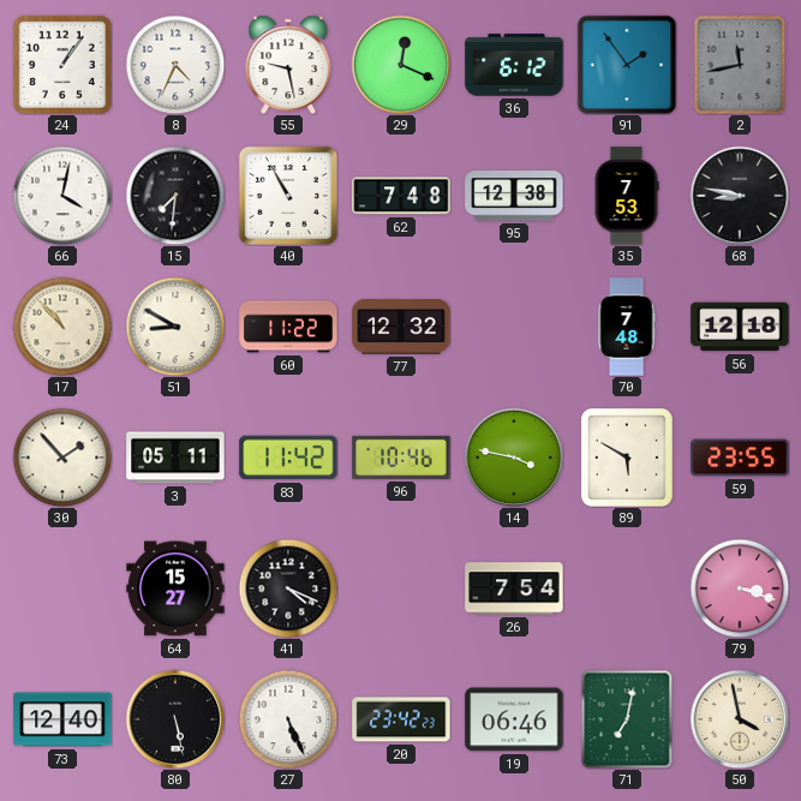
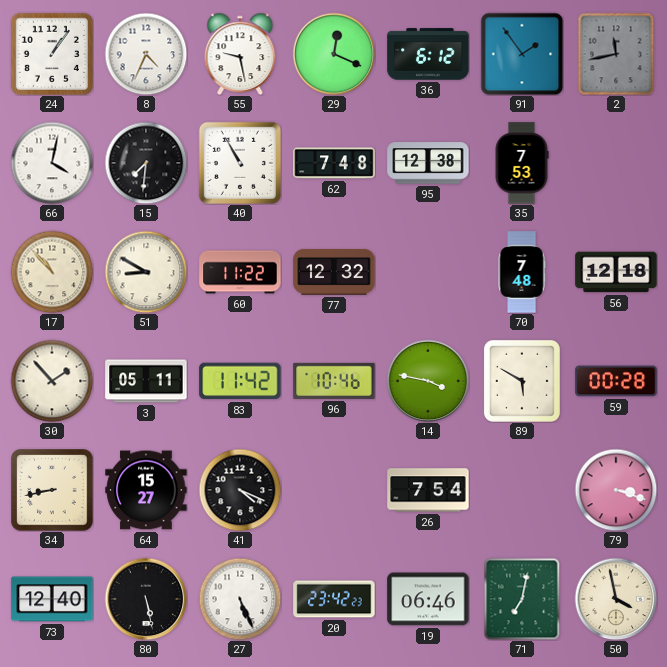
68: 8:47 -> none
59: 23:55 -> 00:28
34: none -> 8:43
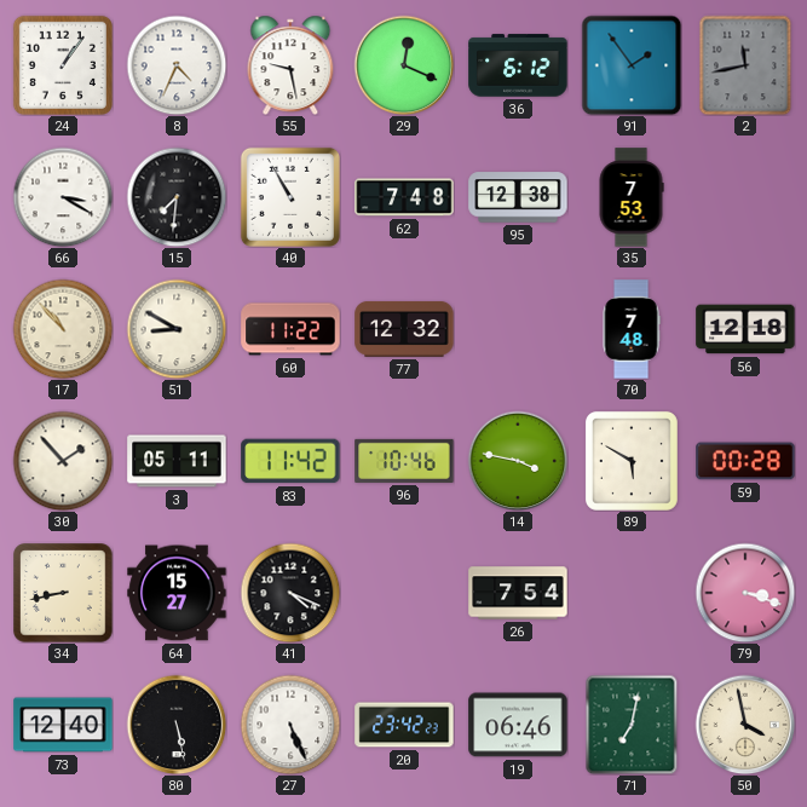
66: 4:02 -> 3:20
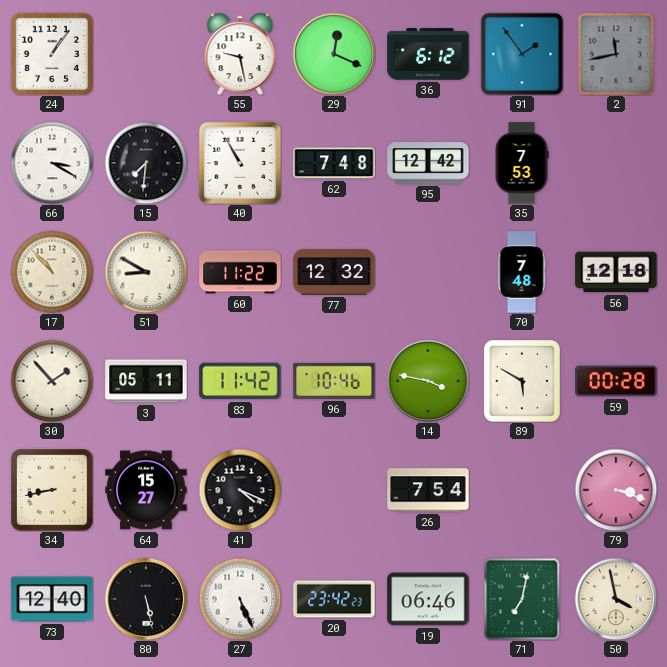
8: 4:34 -> none
95: 12:38 -> 12:42
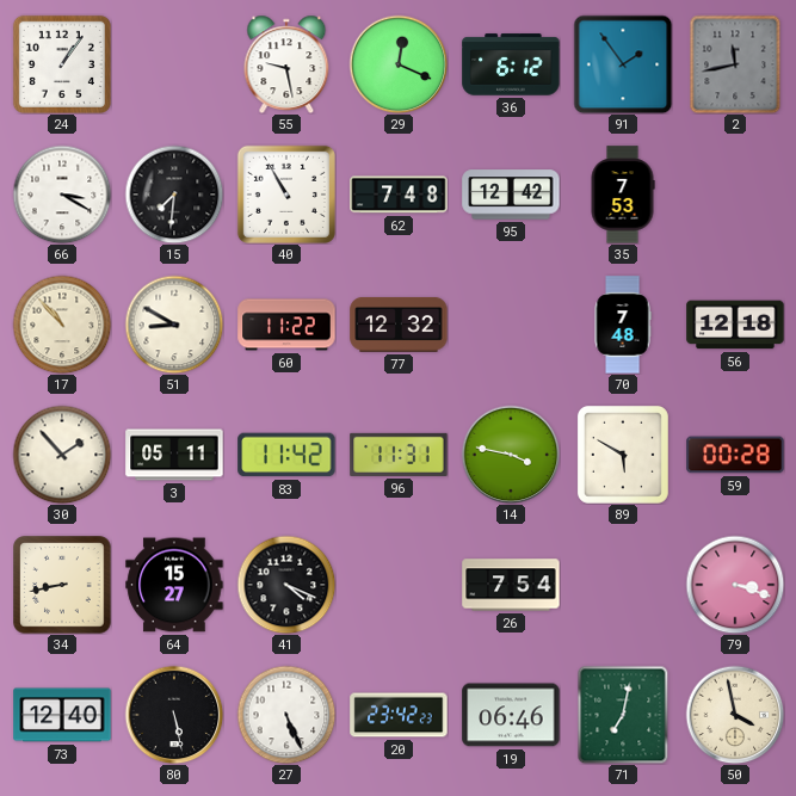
96: 10:46 -> 11:31
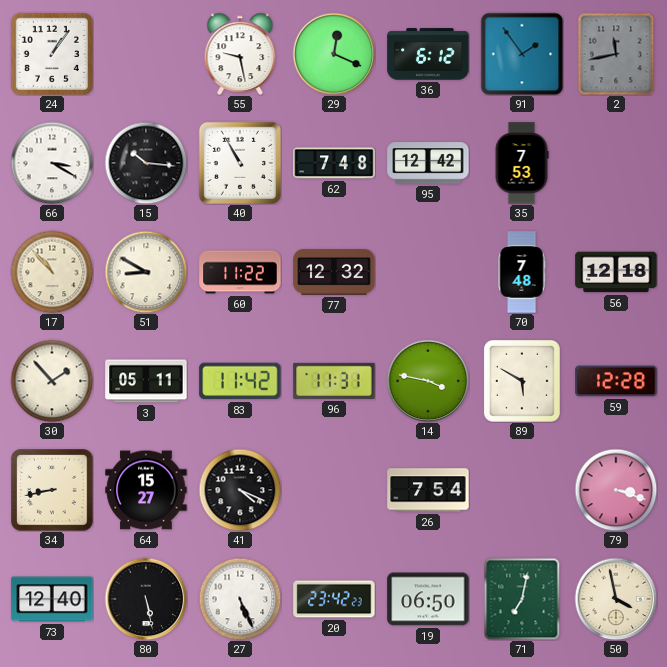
15: 7:31 -> 10:16
59: 00:28 -> 12:28
19: 06:46 -> 06:50
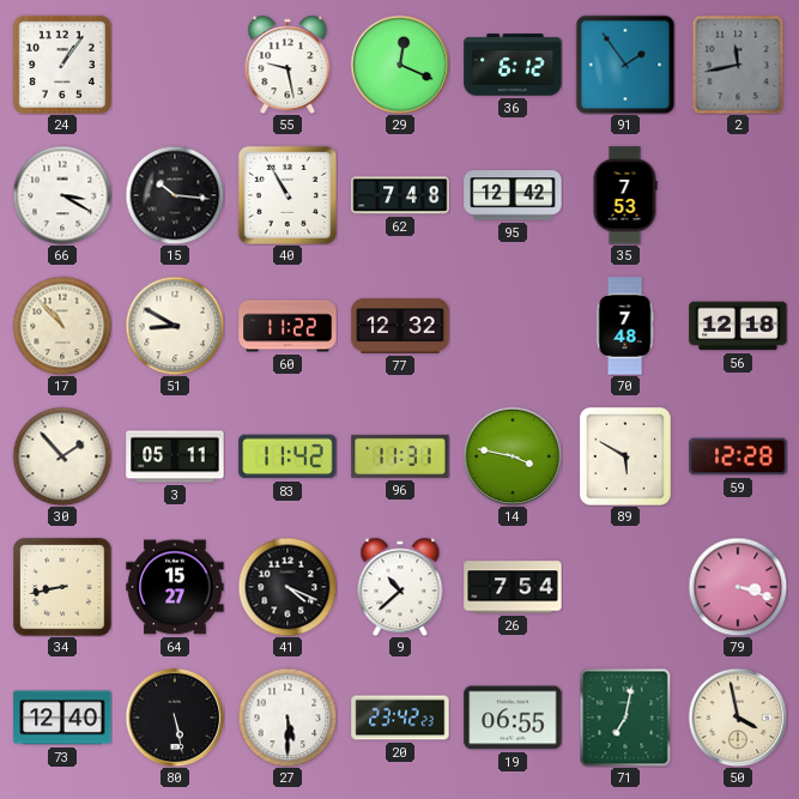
9: none -> 10:38
27: 5:26 -> 5:30
19: 06:50 -> 06:55
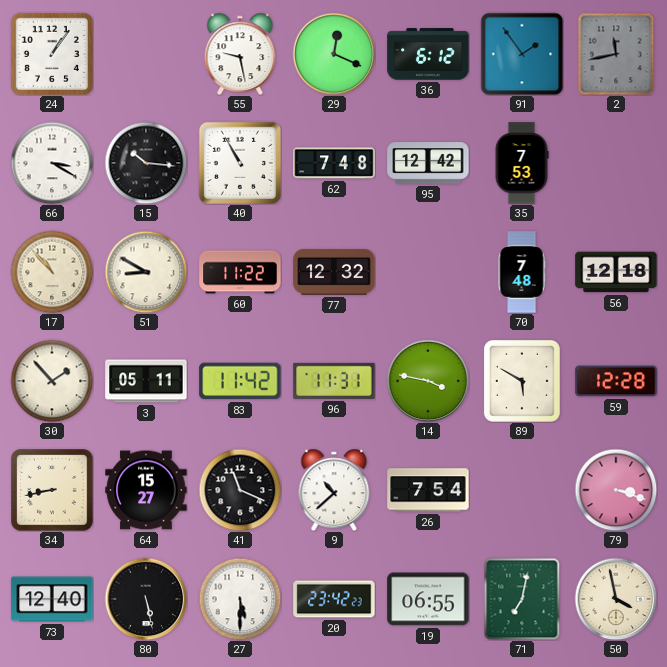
41: 4:19 -> 11:19
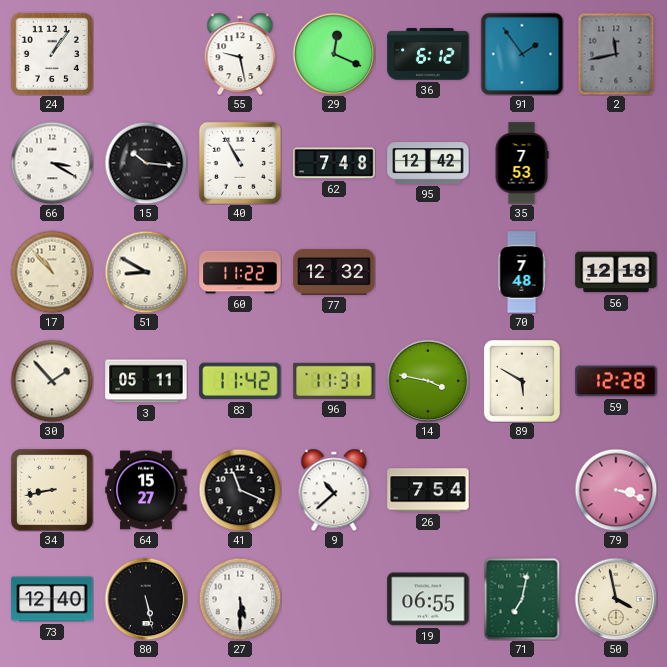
20: 23:42 -> none
